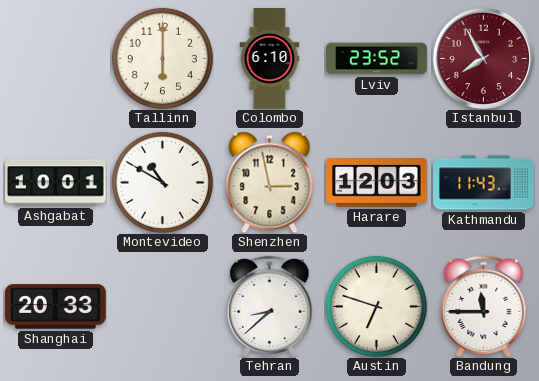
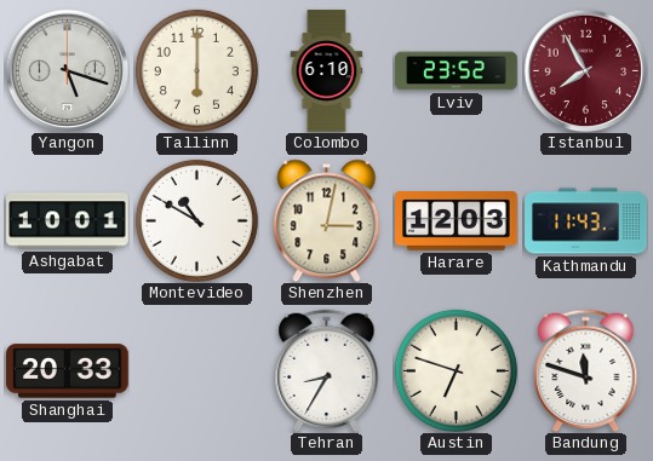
Yangon: none -> 5:18
Shenzhen: 2:58 -> 3:02
Tehran: 8:38 -> 8:35
Bandung: 11:45 -> 11:48
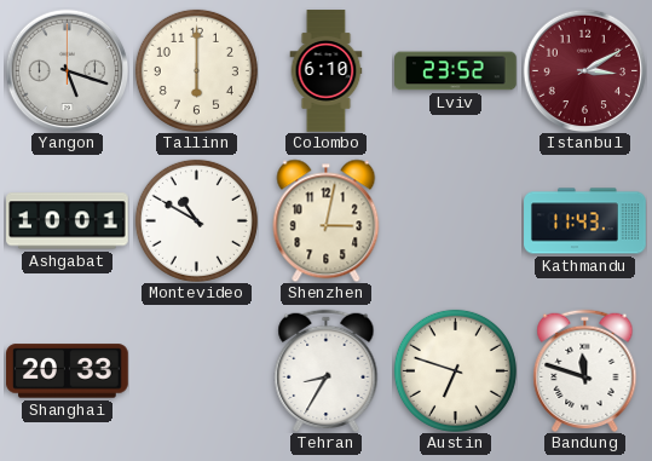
Istanbul: 7:55 -> 3:10
Harare: 12:03 -> none
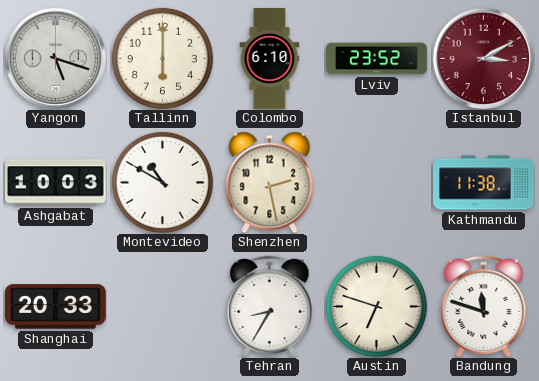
Ashgabat: 10:01 -> 10:03
Shenzhen: 3:02 -> 2:28
Kathmandu: 11:43 -> 11:38
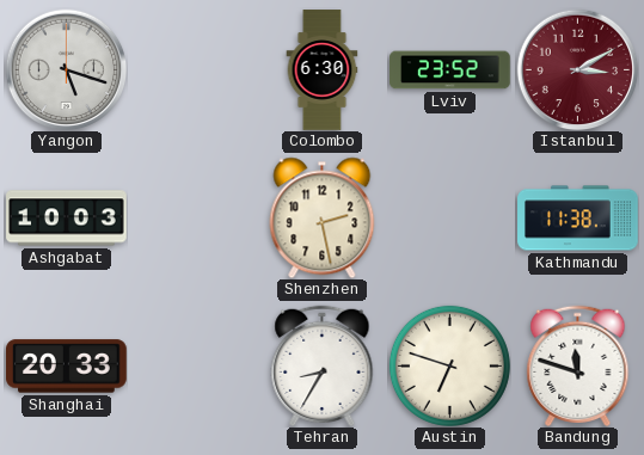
Tallinn: 6:00 -> none
Colombo: 6:10 -> 6:30
Montevideo: 10:50 -> none
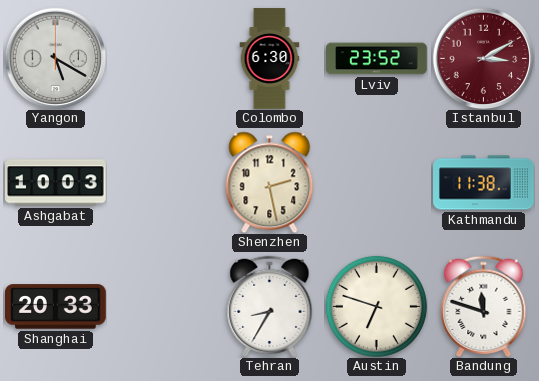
Yangon: 5:18 -> 5:20
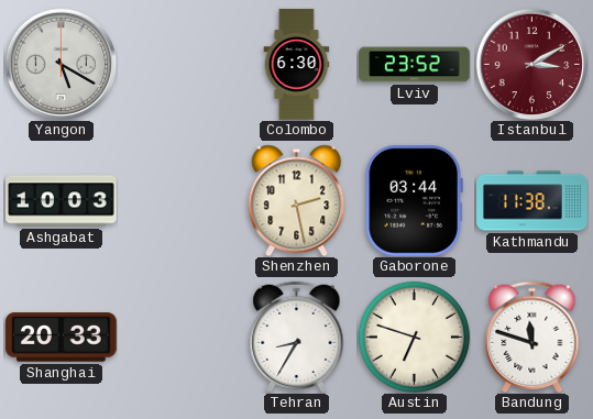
Gaborone: none -> 03:44
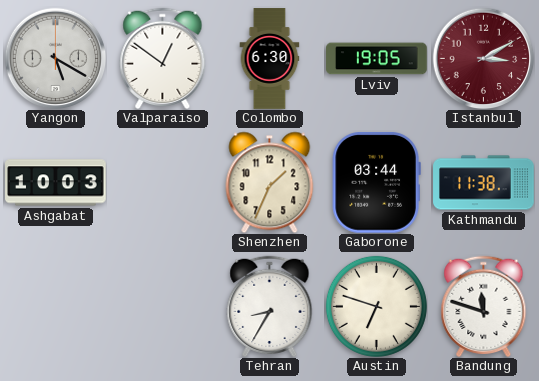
Valparaiso: none -> 12:51
Lviv: 23:52 -> 19:05
Shenzhen: 2:28 -> 1:34
Shanghai: 20:33 -> none
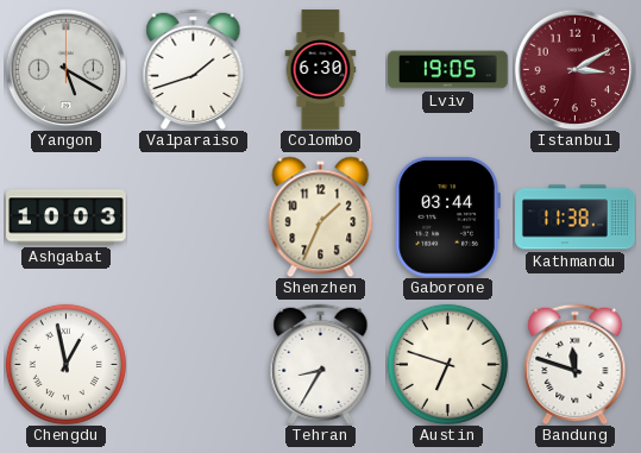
Valparaiso: 12:51 -> 1:42
Chengdu: none -> 12:58
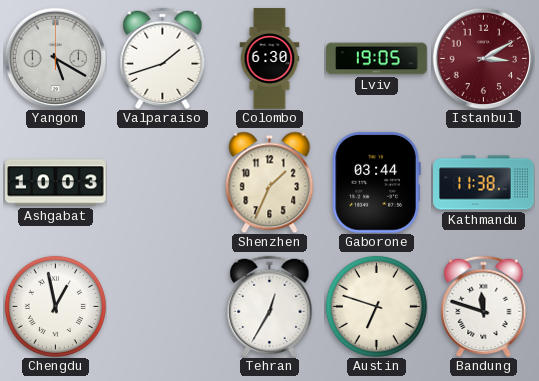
Tehran: 8:35 -> 12:35
